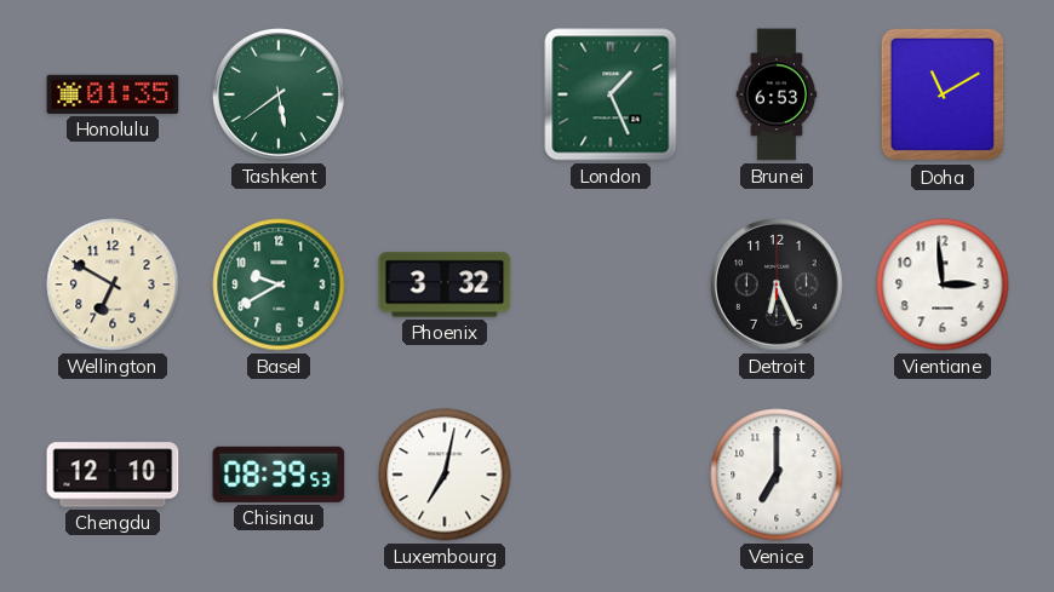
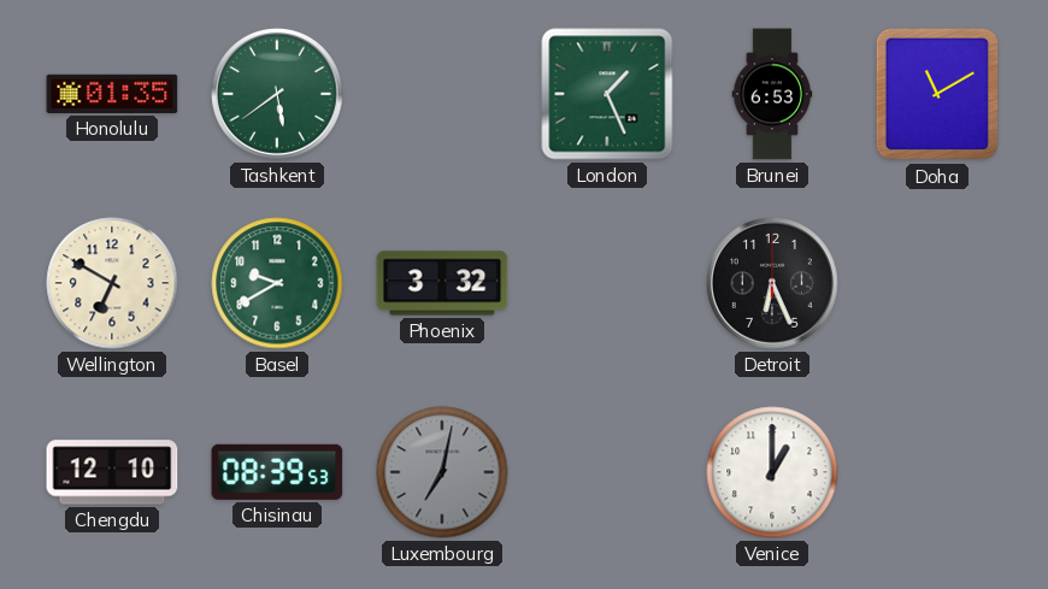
Vientiane: 2:59 -> none
Luxembourg dial: white -> grey
Venice: 7:00 -> 1:00
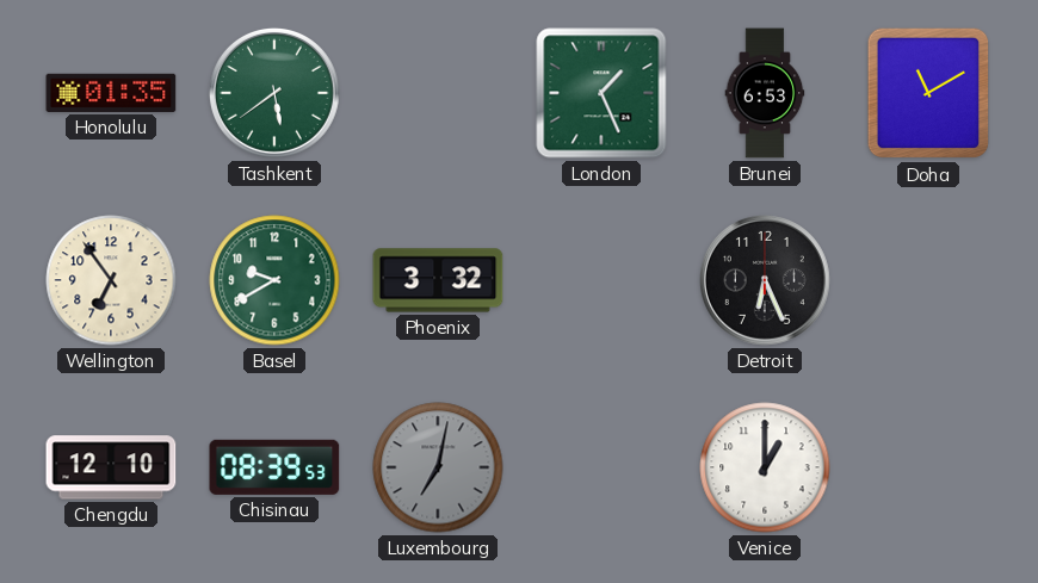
Wellington: 6:50 -> 6:54
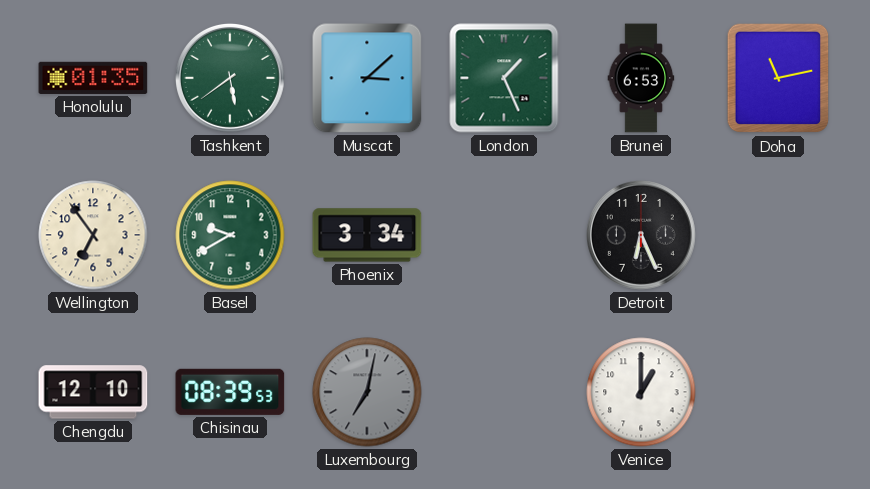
Muscat: none -> 3:08
Doha: 11:10 -> 11:13
Phoenix: 3:32 -> 3:34
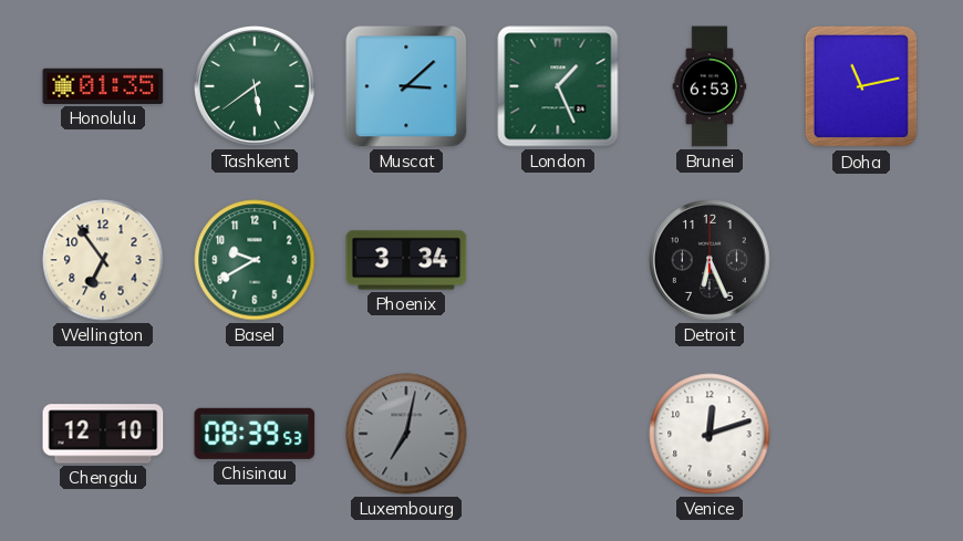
Venice: 1:00 -> 12:12
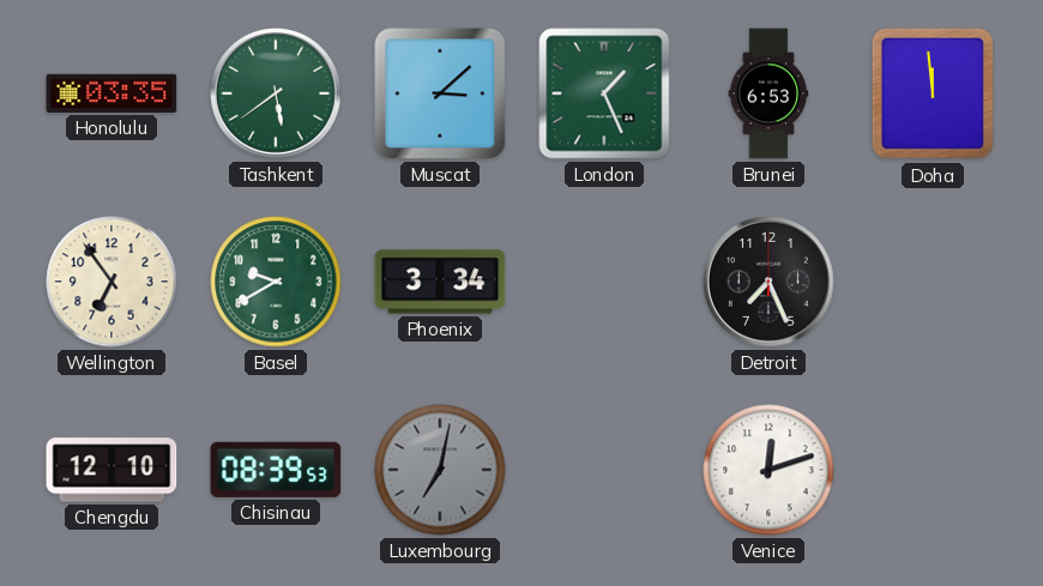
Honolulu: 01:35 -> 03:35
Doha: 11:13 -> 11:59
Detroit: 6:26 -> 7:26
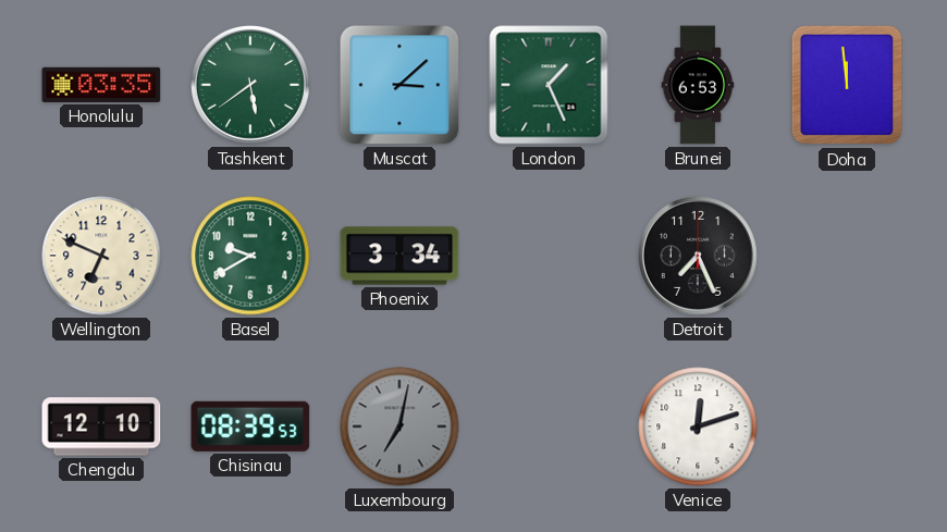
Wellington: 6:54 -> 6:49
